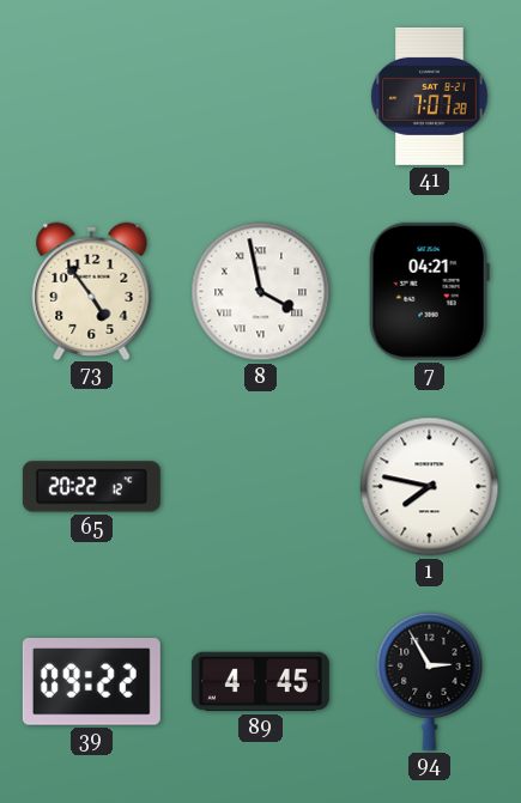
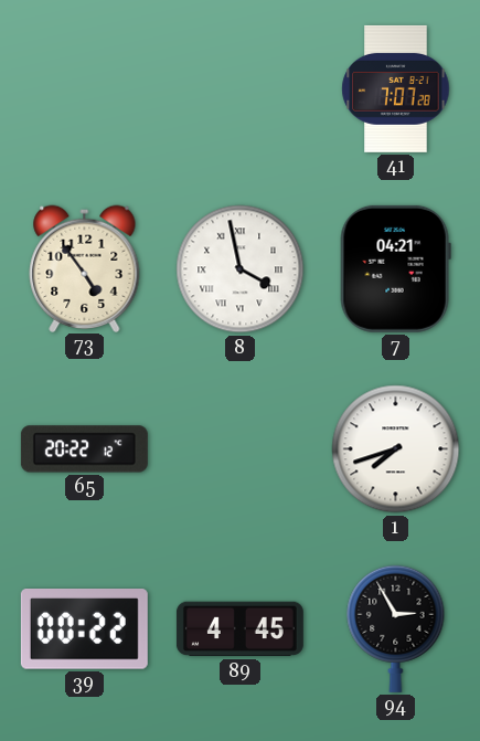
1: 7:47 -> 7:42
39: 09:22 -> 00:22
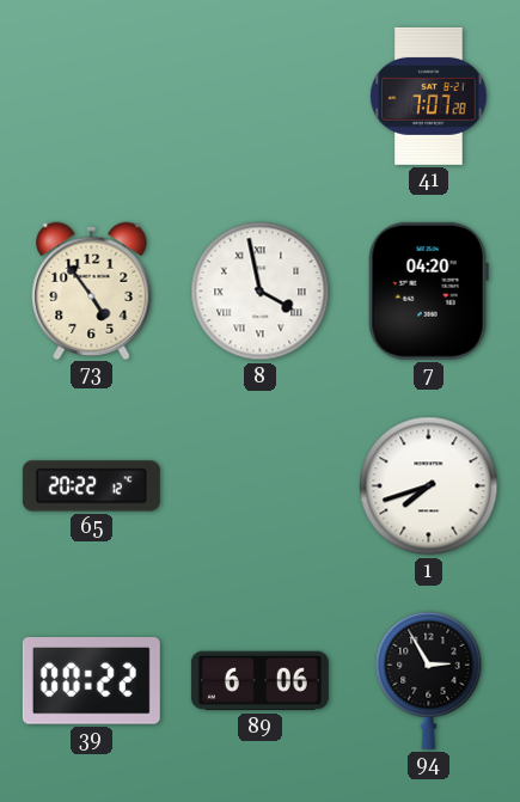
7: 04:21 -> 04:20
89: 4:45 -> 6:06
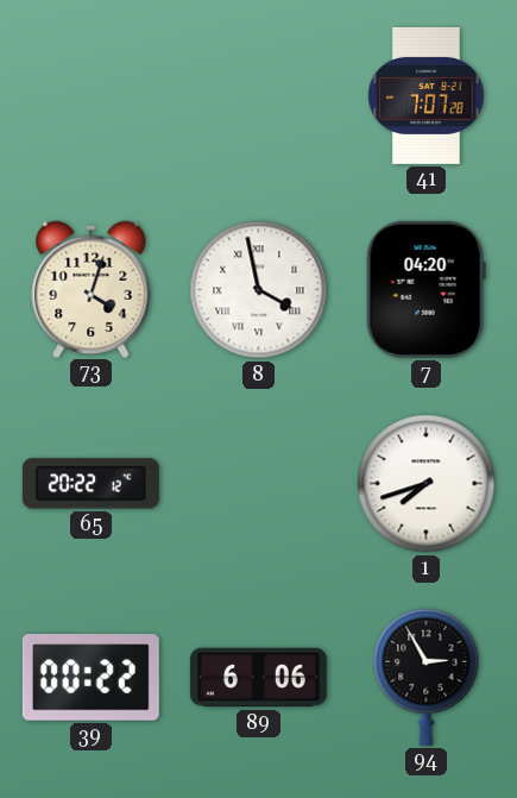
73: 4:54 -> 4:03
